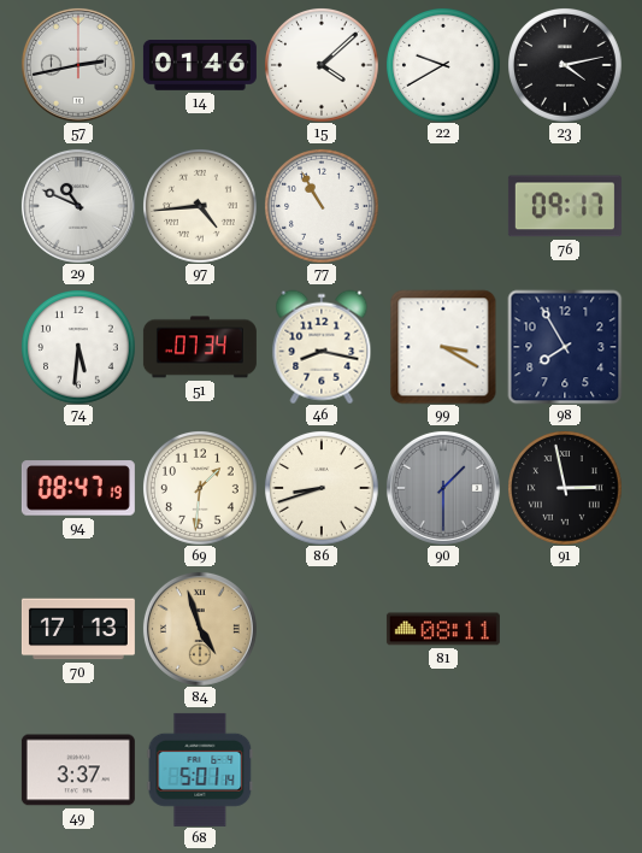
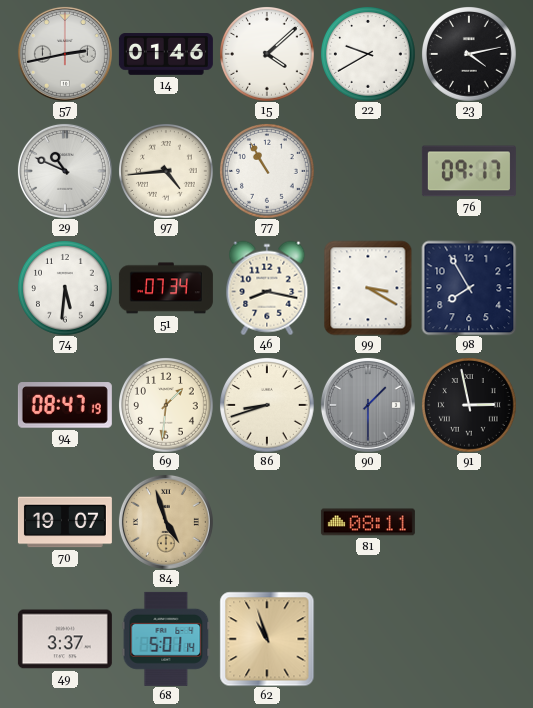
70: 17:13 -> 19:07
62: none -> 10:57
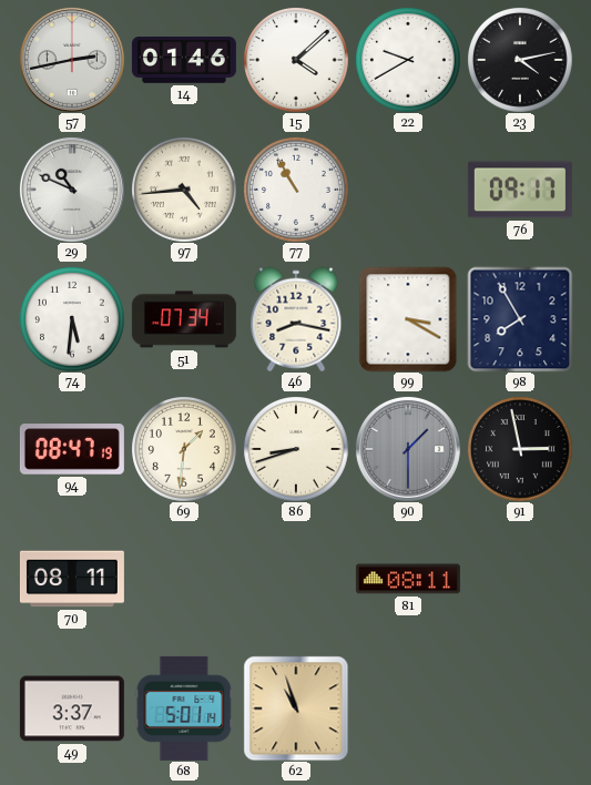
70: 19:07 -> 08:11
84: 4:57 -> none
